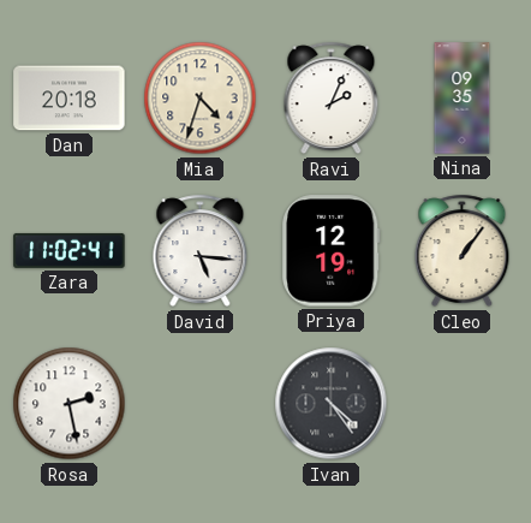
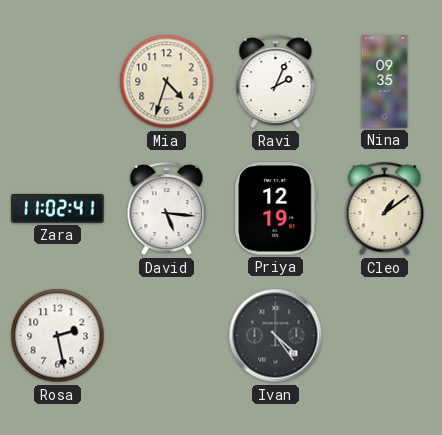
Dan: 20:18 -> none
Cleo: 1:06 -> 1:09
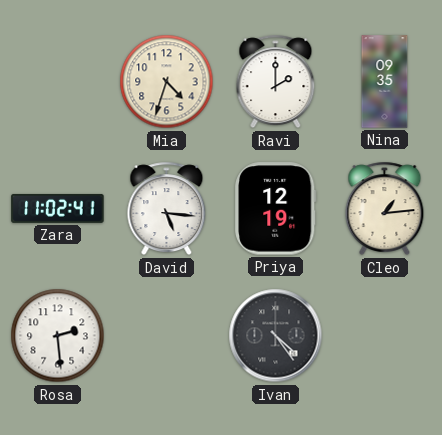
Ravi: 2:04 -> 2:00
Cleo: 1:09 -> 1:14
Rosa: 2:28 -> 2:29
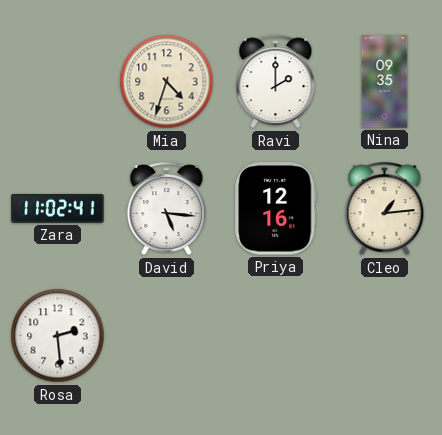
Priya: 12:19 -> 12:16
Ivan: 4:24 -> none
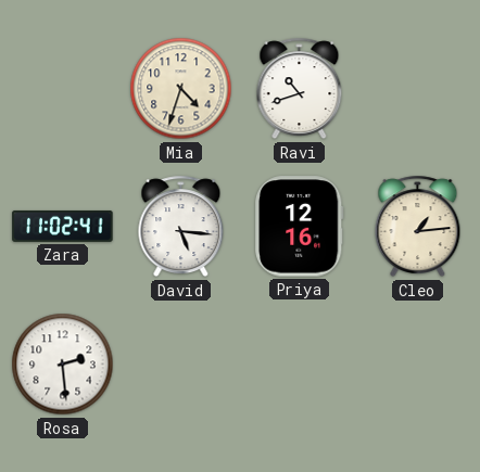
Ravi: 2:00 -> 10:42
Nina: 09:35 -> none
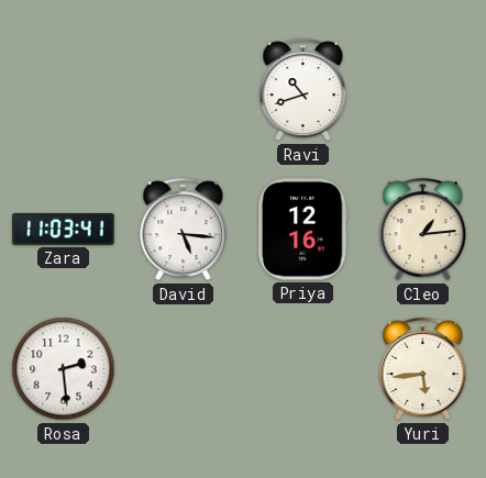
Mia: 4:33 -> none
Zara: 11:02 -> 11:03
Yuri: none -> 5:44
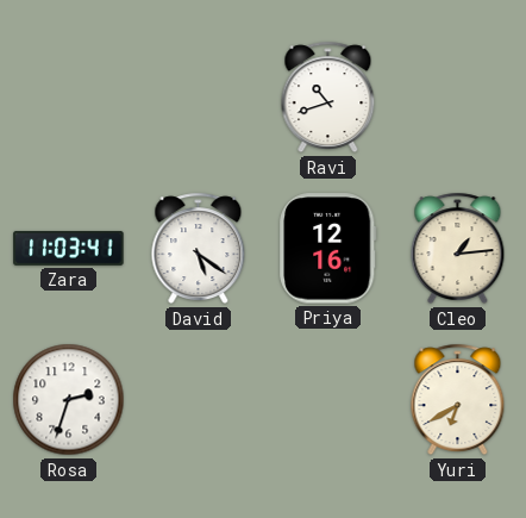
David: 5:16 -> 5:21
Rosa: 2:29 -> 2:33
Yuri: 5:44 -> 6:40
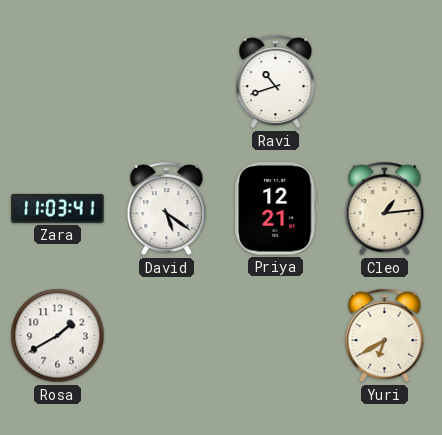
Priya: 12:16 -> 12:21
Rosa: 2:33 -> 1:40
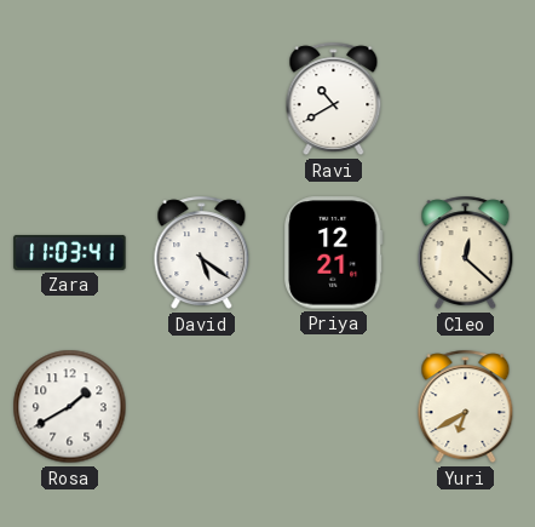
Ravi: 10:42 -> 10:40
Cleo: 1:14 -> 12:22
